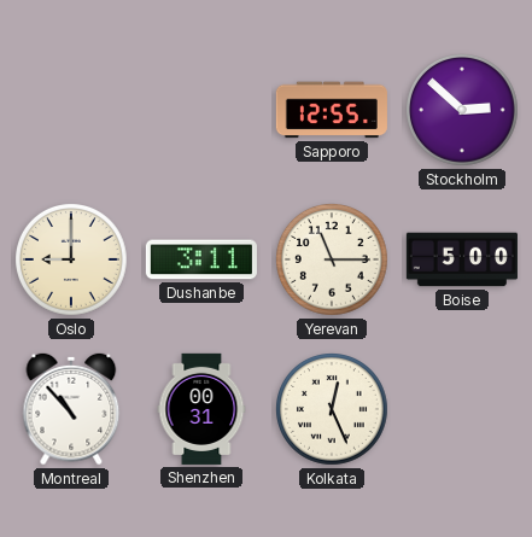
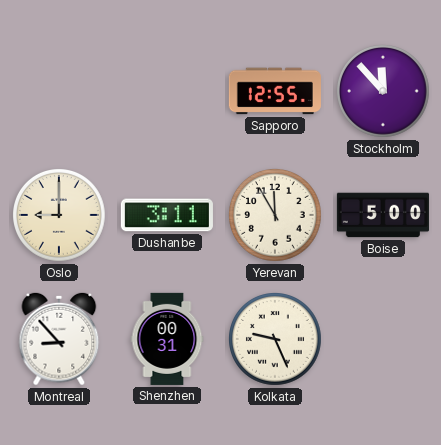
Stockholm: 2:52 -> 11:53
Yerevan: 11:15 -> 11:55
Montreal: 10:53 -> 8:53
Kolkata: 12:26 -> 9:26
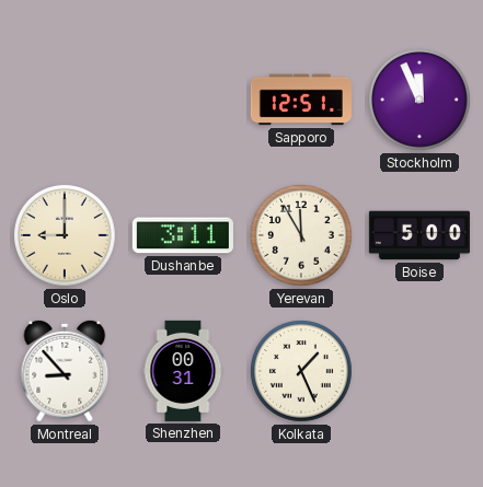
Sapporo: 12:55 -> 12:51
Stockholm: 11:53 -> 11:56
Kolkata: 9:26 -> 1:26
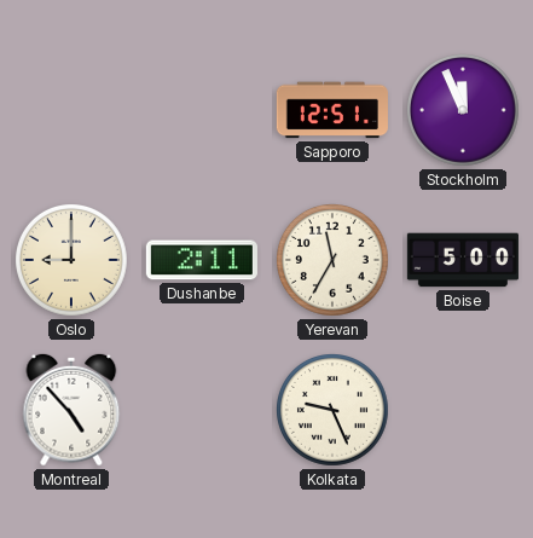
Dushanbe: 3:11 -> 2:11
Yerevan: 11:55 -> 11:35
Montreal: 8:53 -> 4:53
Shenzhen: 00:31 -> none
Kolkata: 1:26 -> 9:26
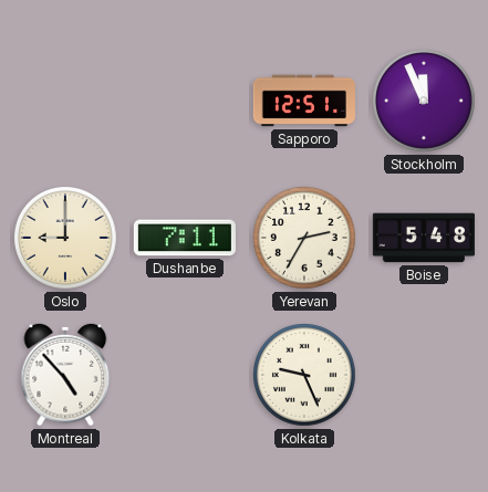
Dushanbe: 2:11 -> 7:11
Yerevan: 11:35 -> 2:35
Boise: 5:00 -> 5:48
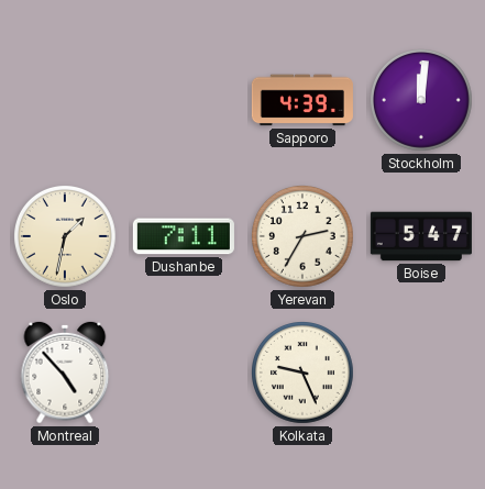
Sapporo: 12:51 -> 4:39
Stockholm: 11:56 -> 12:01
Oslo: 9:00 -> 1:32
Boise: 5:48 -> 5:47
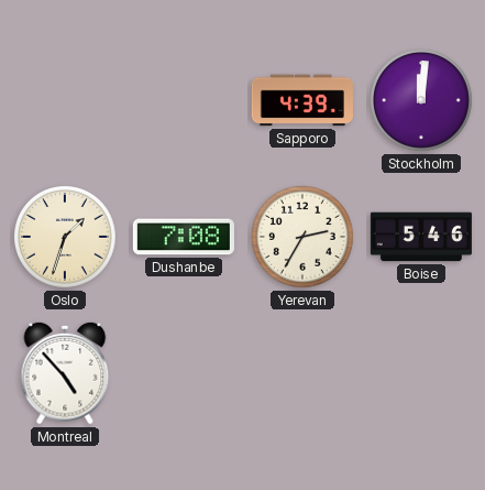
Oslo: 1:32 -> 1:33
Dushanbe: 7:11 -> 7:08
Boise: 5:47 -> 5:46
Kolkata: 9:26 -> none
